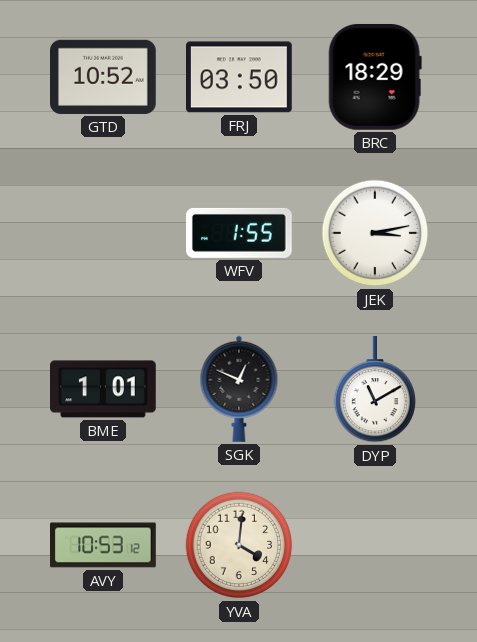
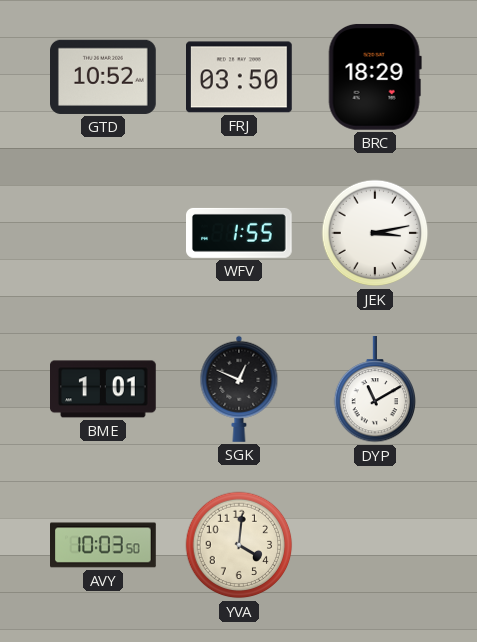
AVY: 10:53 -> 10:03
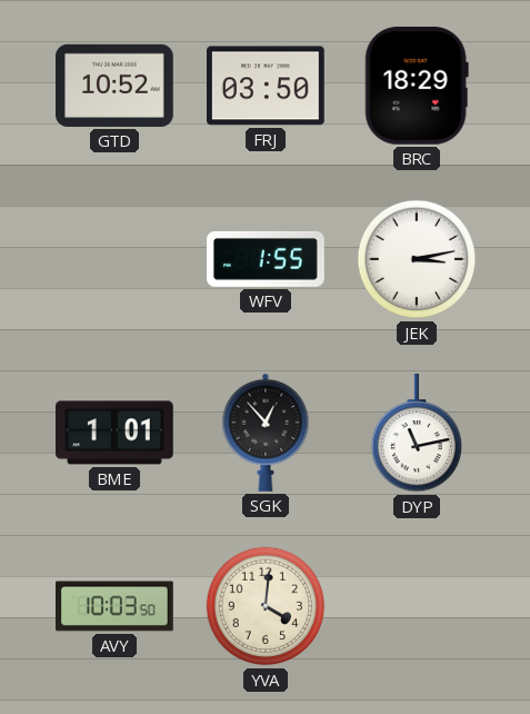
SGK: 12:49 -> 12:53
DYP: 11:10 -> 11:13
